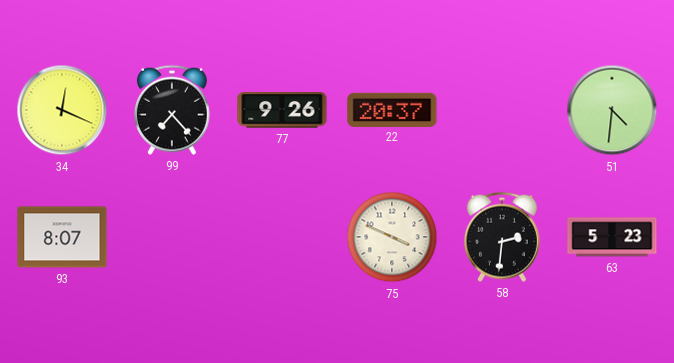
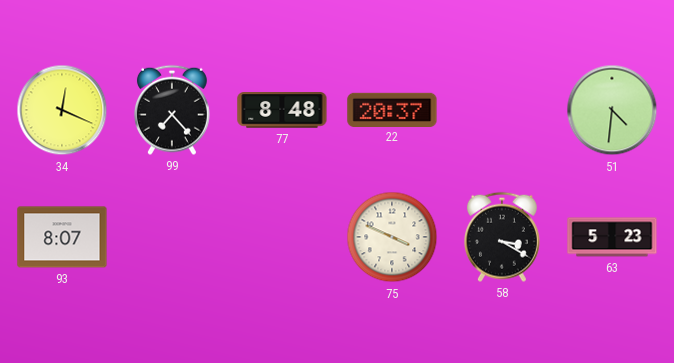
77: 9:26 -> 8:48
58: 2:31 -> 3:20
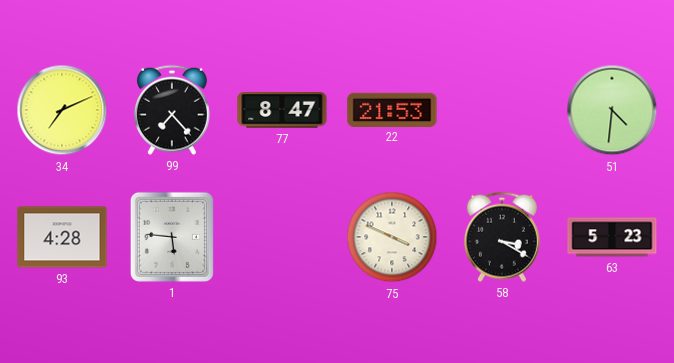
34: 12:19 -> 7:11
77: 8:48 -> 8:47
22: 20:37 -> 21:53
93: 8:07 -> 4:28
1: none -> 5:46
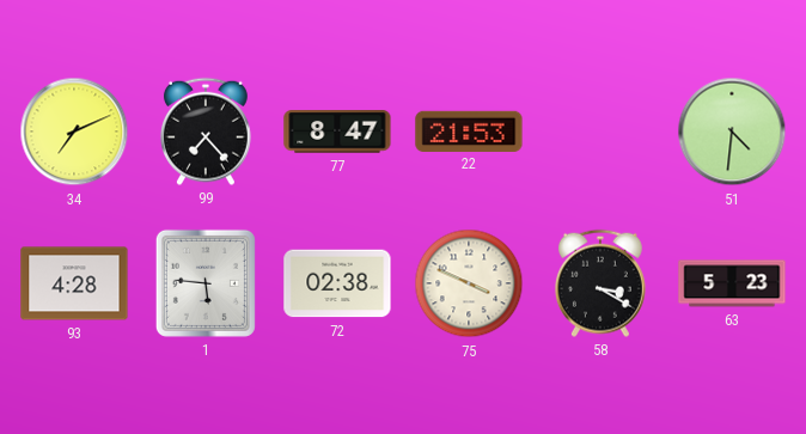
72: none -> 02:38
